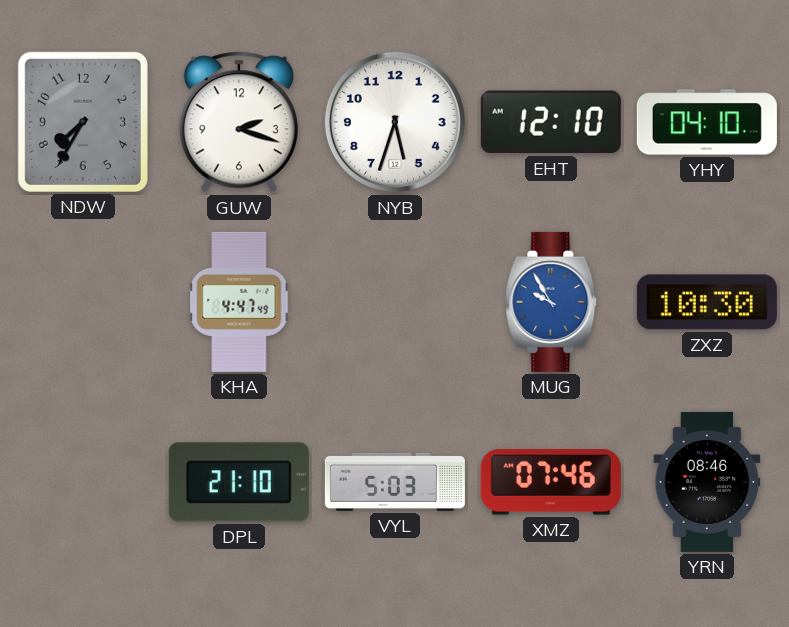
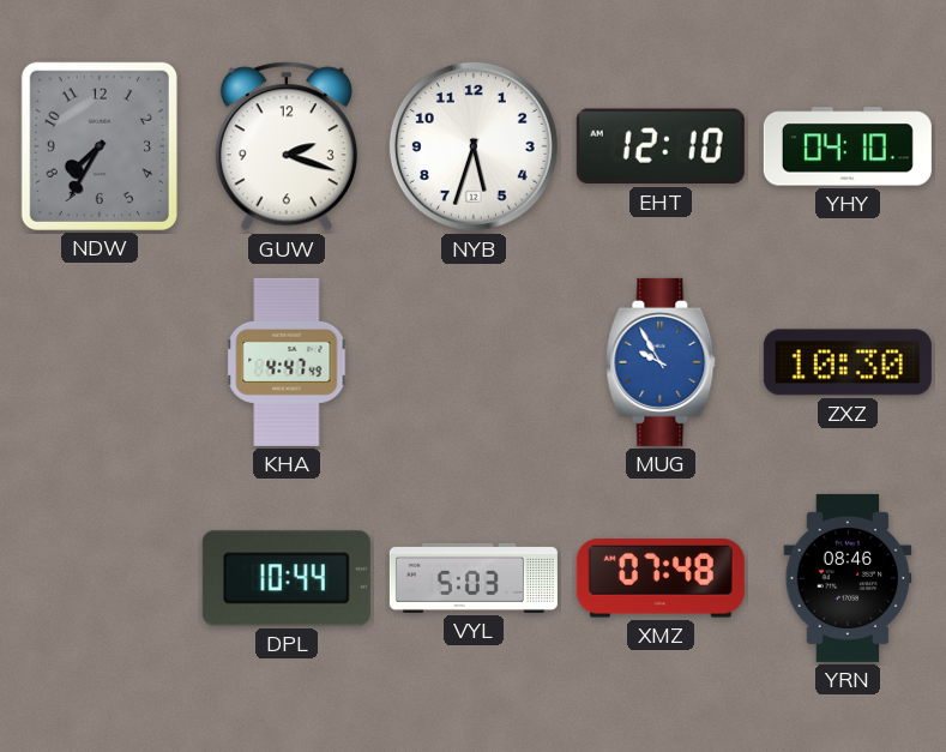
DPL: 21:10 -> 10:44
XMZ: 07:46 -> 07:48
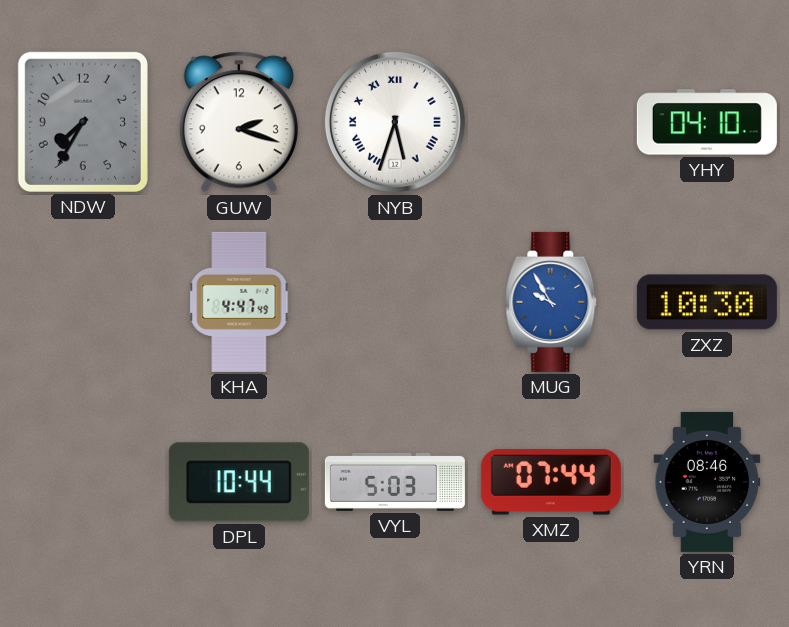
NYB numerals: Arabic -> Roman
EHT: 12:10 -> none
XMZ: 07:48 -> 07:44
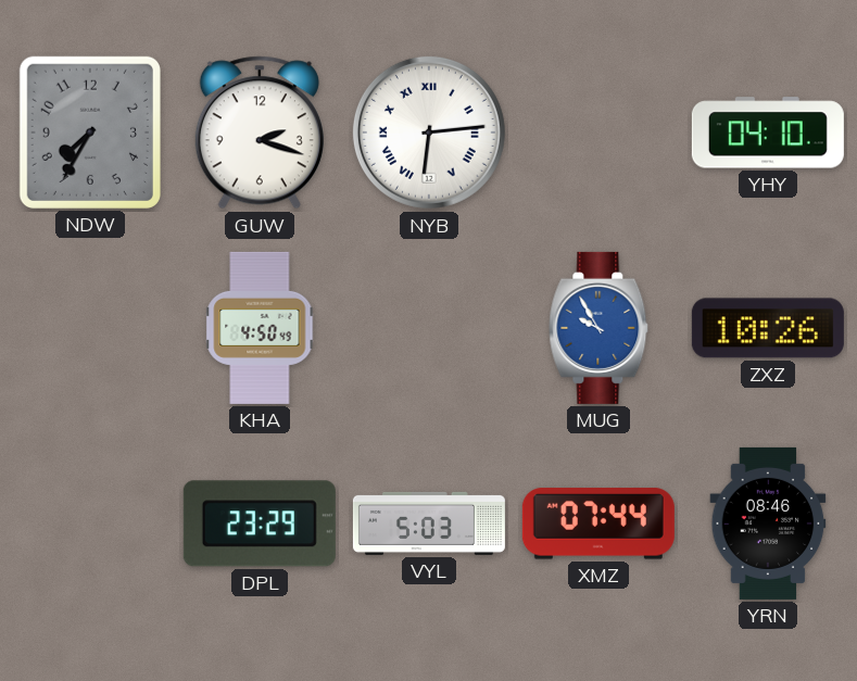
NYB: 5:33 -> 6:14
KHA: 4:47 -> 4:50
ZXZ: 10:30 -> 10:26
DPL: 10:44 -> 23:29
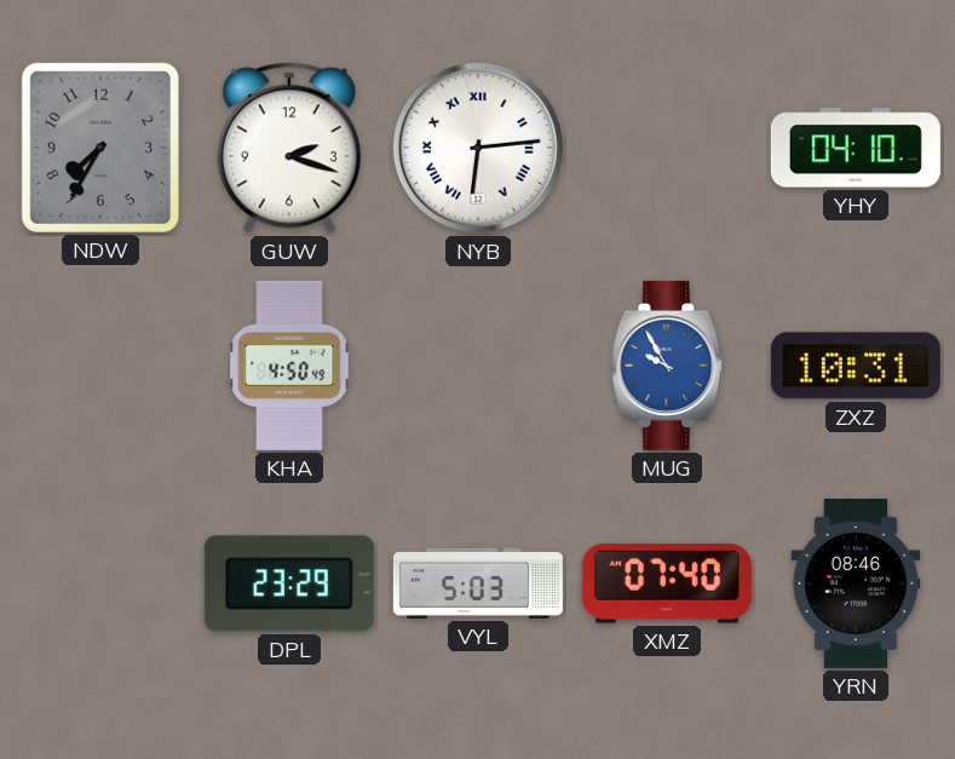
ZXZ: 10:26 -> 10:31
XMZ: 07:44 -> 07:40
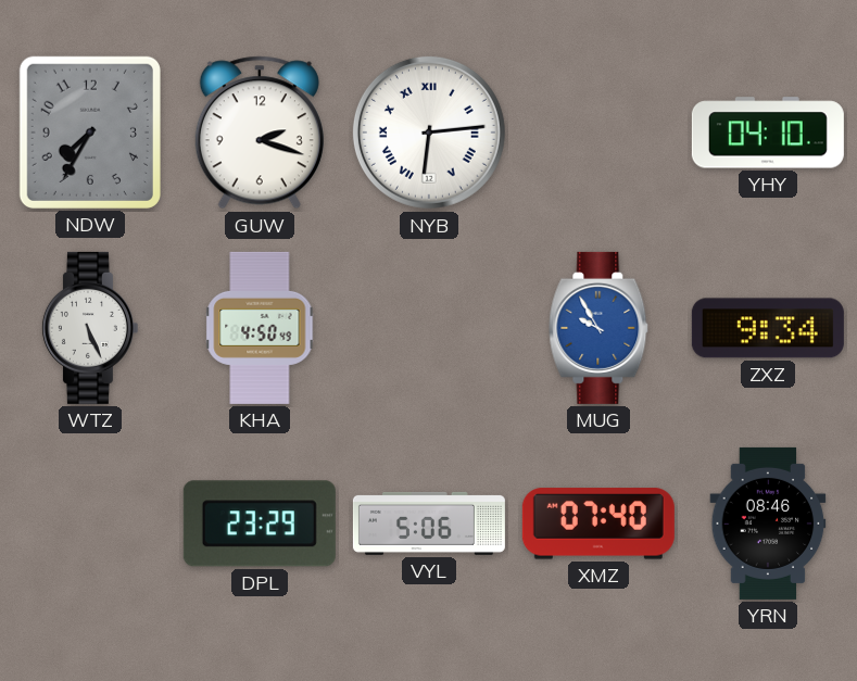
WTZ: none -> 5:26
ZXZ: 10:31 -> 9:34
VYL: 5:03 -> 5:06
